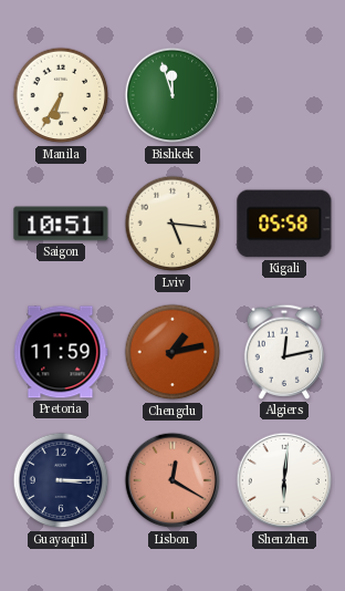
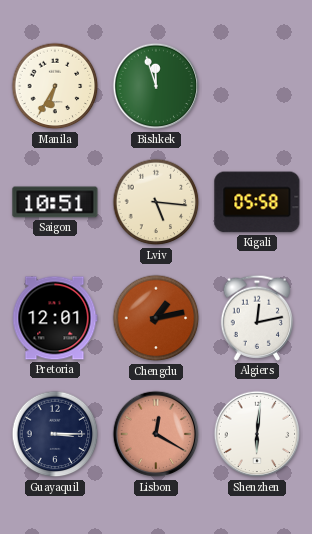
Pretoria: 11:59 -> 12:01
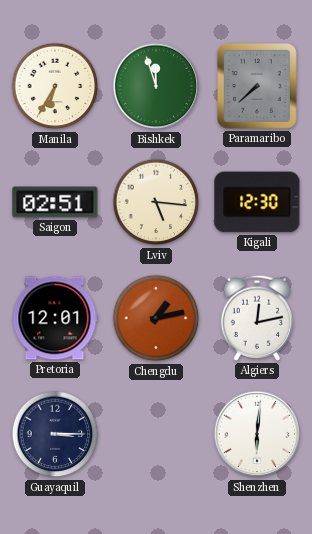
Paramaribo: none -> 7:38
Saigon: 10:51 -> 02:51
Kigali: 05:58 -> 12:30
Lisbon: 12:20 -> none
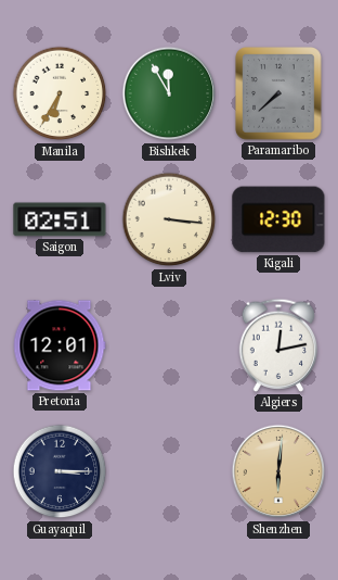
Bishkek: 11:57 -> 11:55
Lviv: 5:16 -> 3:16
Chengdu: 1:13 -> none
Shenzhen dial: white -> champagne
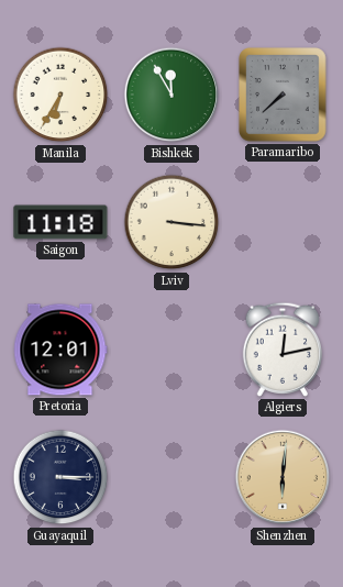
Saigon: 02:51 -> 11:18
Kigali: 12:30 -> none
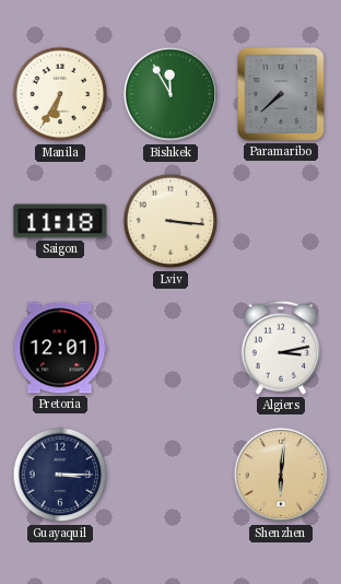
Algiers: 12:13 -> 3:13
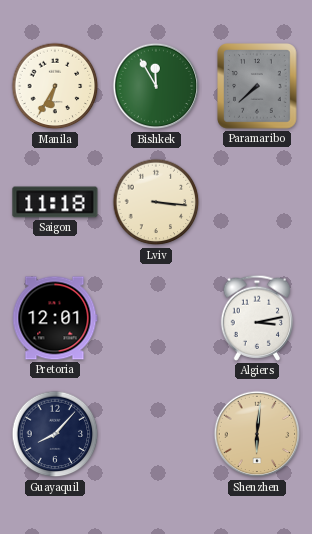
Guayaquil: 3:15 -> 8:07
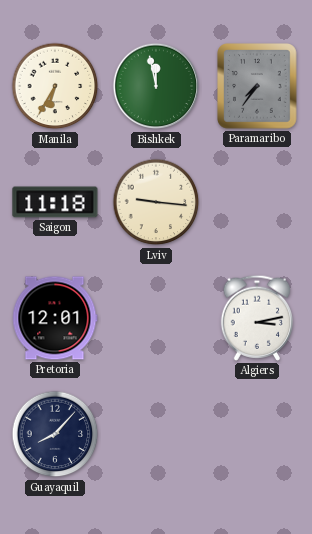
Bishkek: 11:55 -> 11:58
Paramaribo: 7:38 -> 7:36
Lviv: 3:16 -> 9:16
Shenzhen: 6:01 -> none
